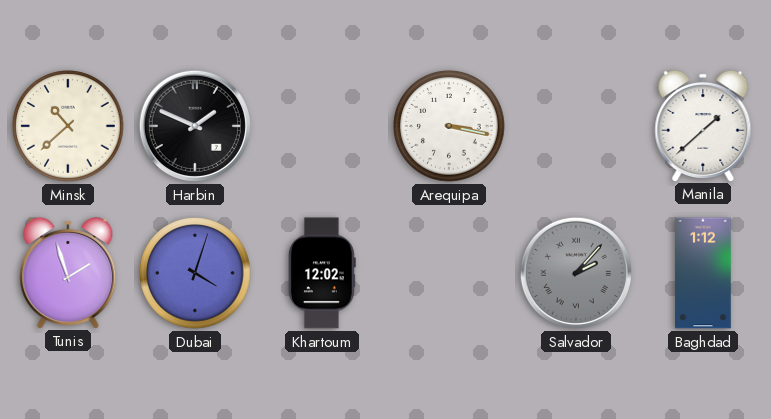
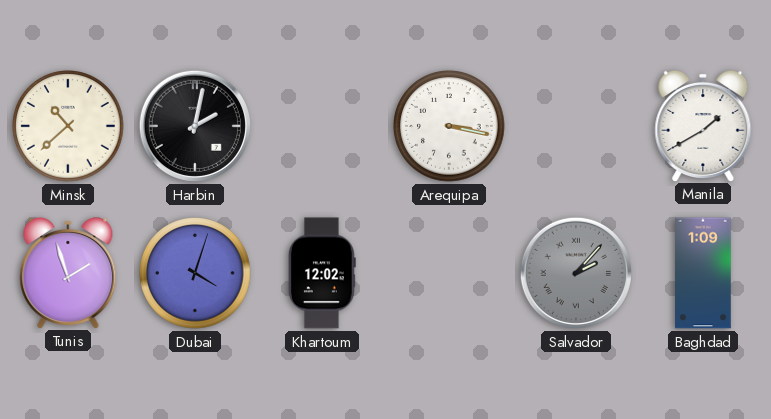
Harbin: 1:49 -> 2:02
Manila: 1:38 -> 1:40
Baghdad: 1:12 -> 1:09
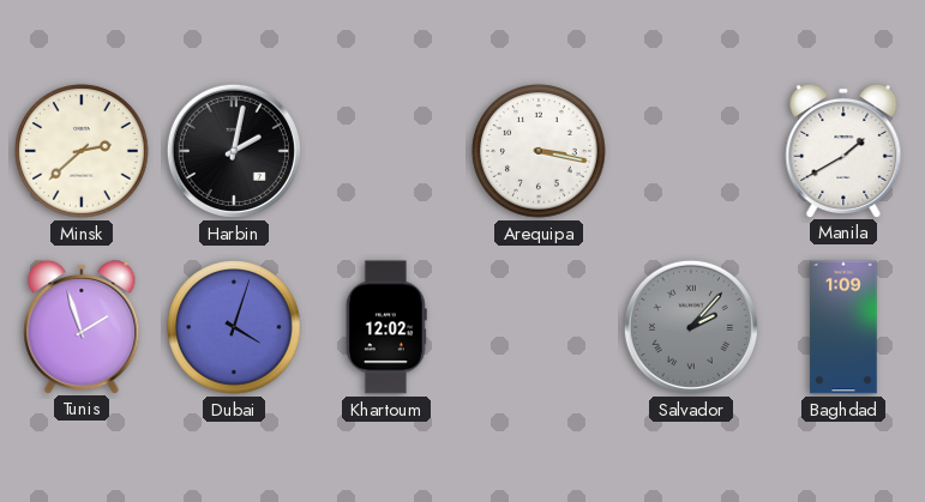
Minsk: 10:38 -> 2:38
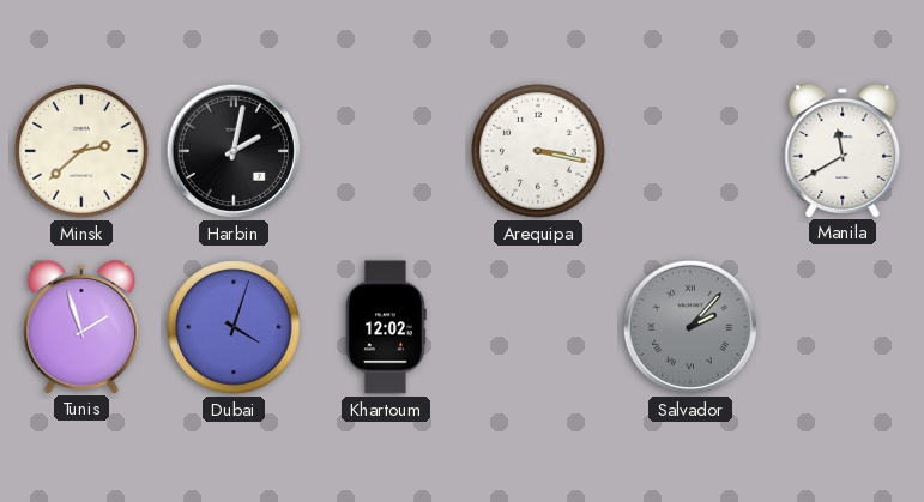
Manila: 1:40 -> 11:40
Baghdad: 1:09 -> none
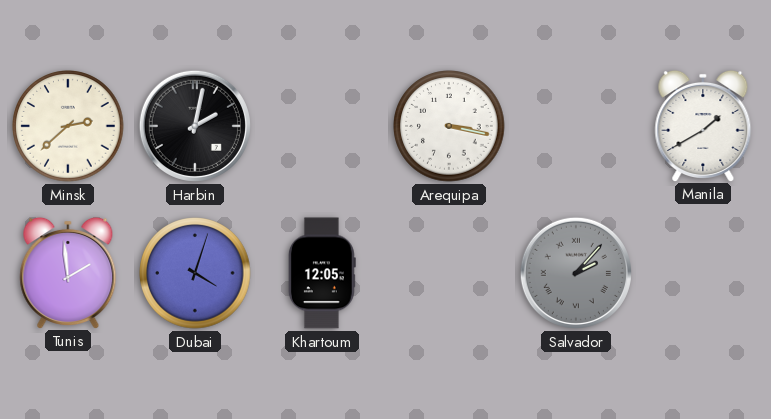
Manila: 11:40 -> 1:40
Tunis: 1:57 -> 1:59
Khartoum: 12:02 -> 12:05
